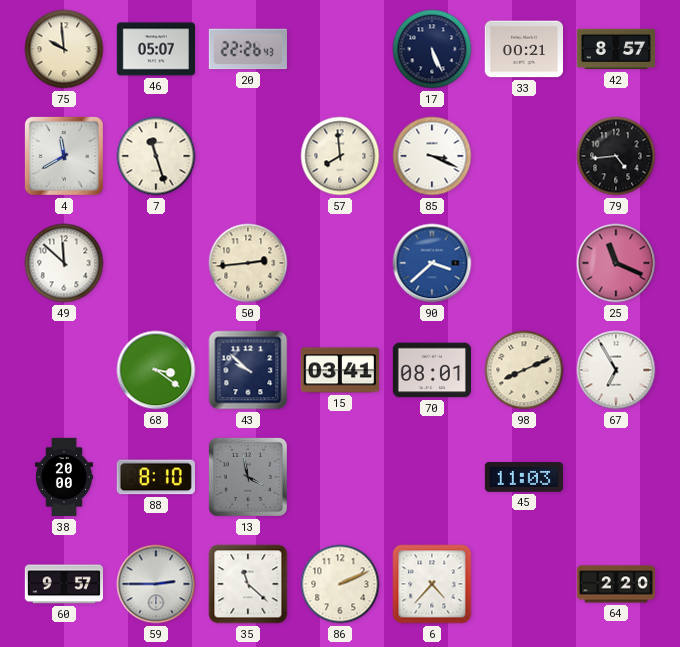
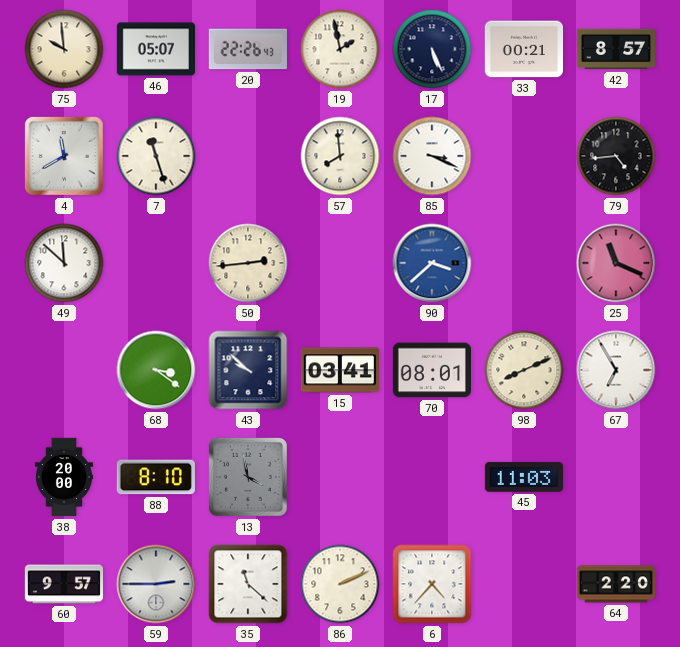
19: none -> 1:58
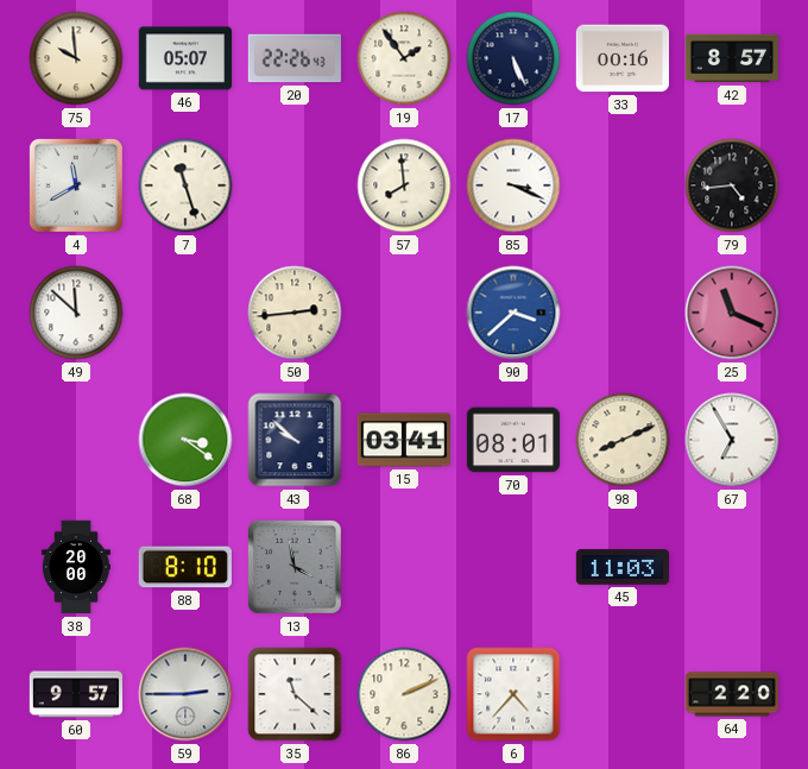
19: 1:58 -> 1:54
33: 00:21 -> 00:16
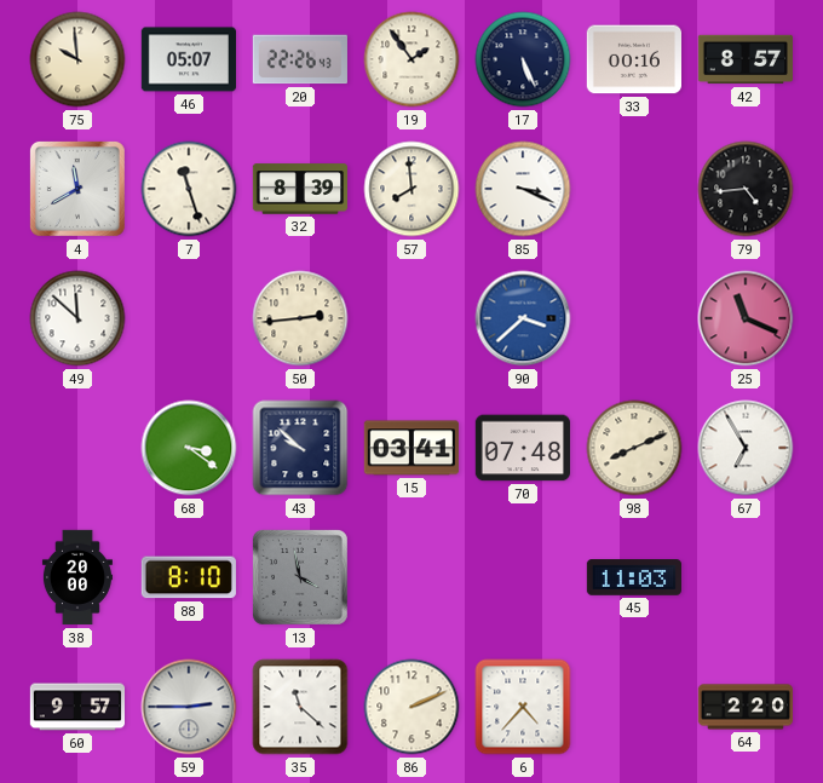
32: none -> 8:39
70: 08:01 -> 07:48
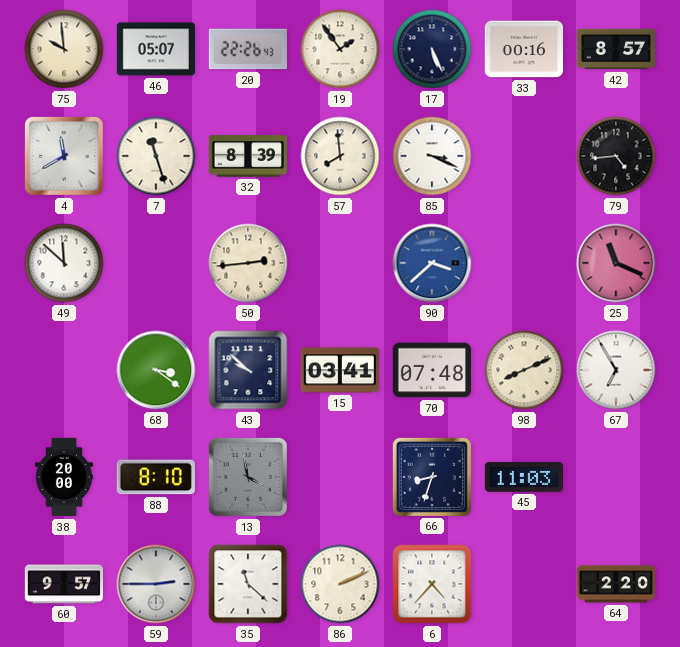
66: none -> 8:33
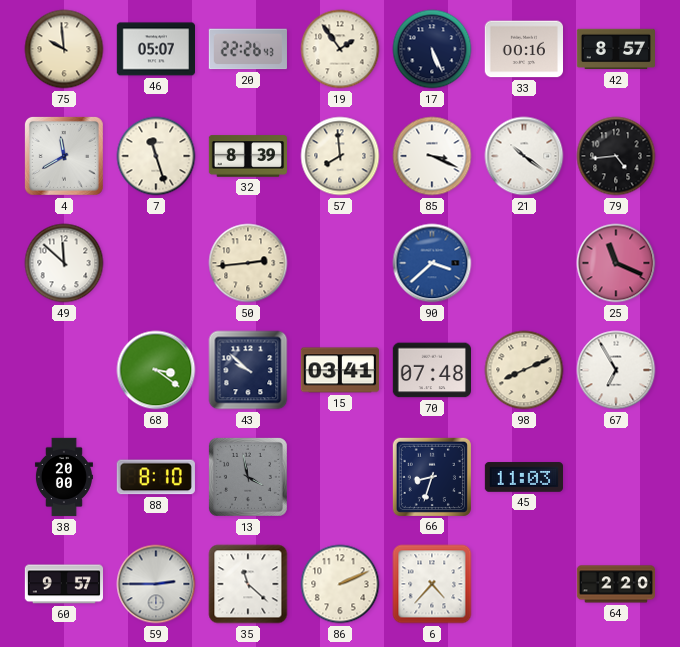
21: none -> 10:21
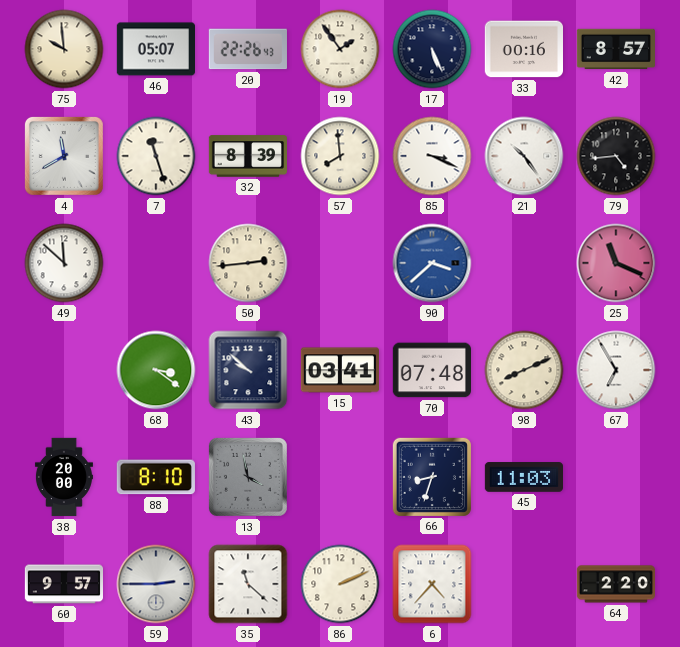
21: 10:21 -> 10:24
